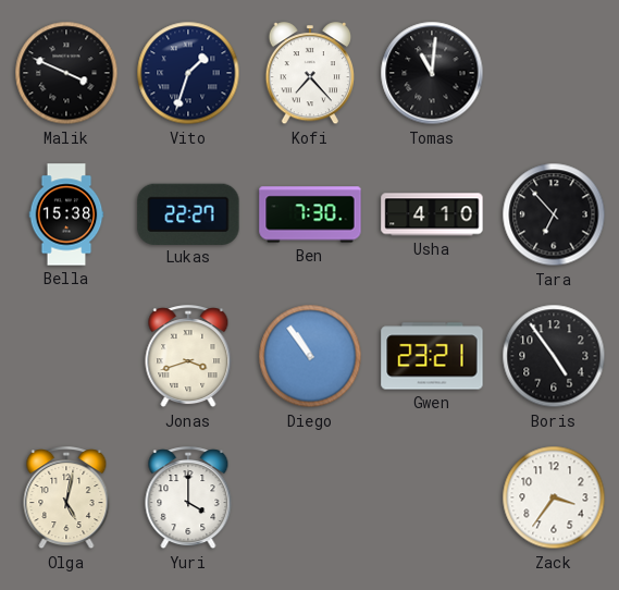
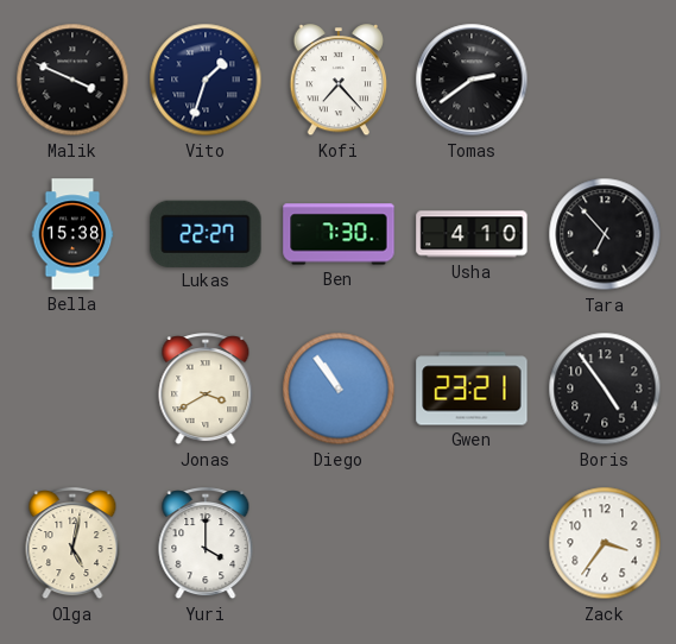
Tomas: 11:01 -> 2:39
Jonas: 3:42 -> 3:40
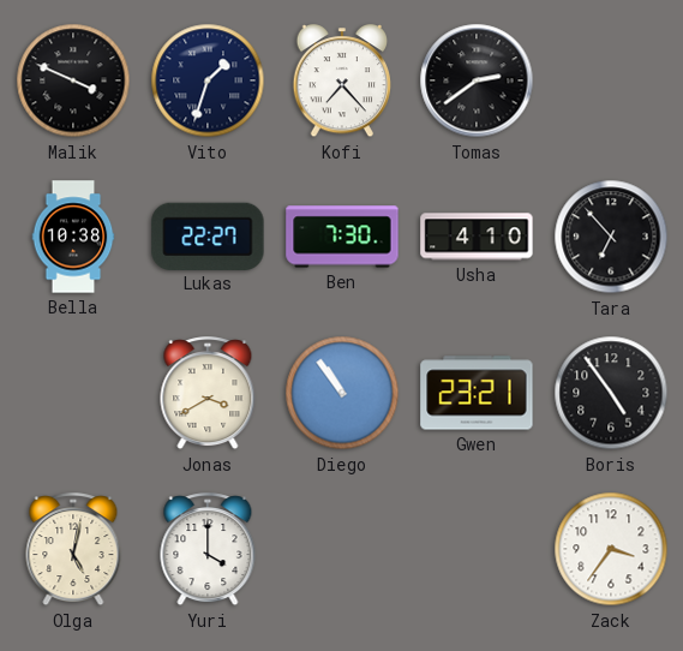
Bella: 15:38 -> 10:38
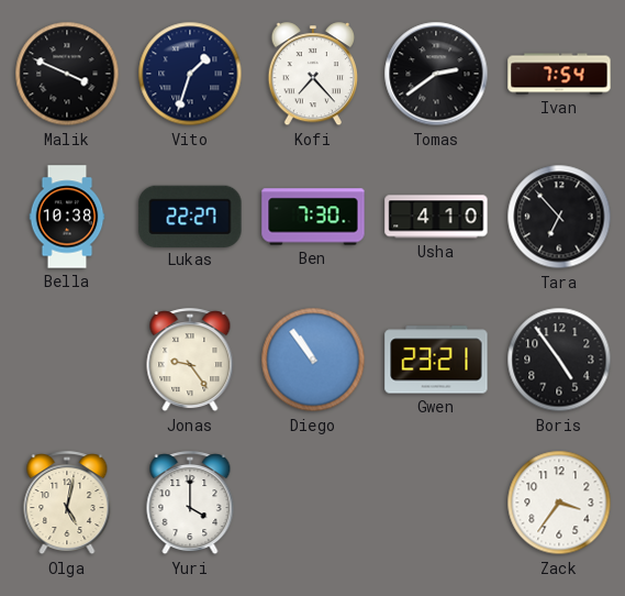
Ivan: none -> 7:54
Jonas: 3:40 -> 9:24
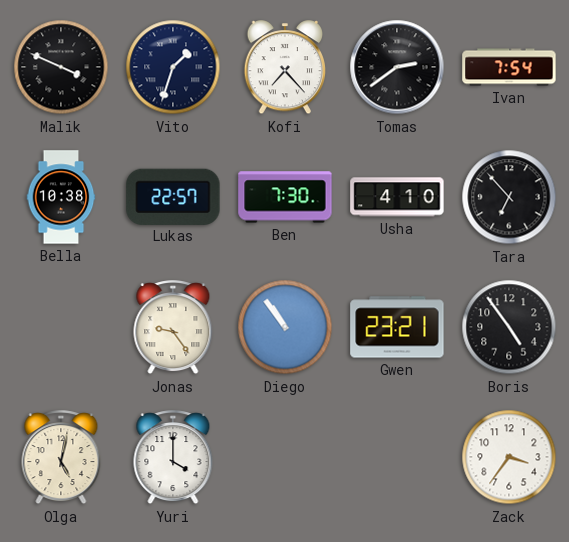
Lukas: 22:27 -> 22:57
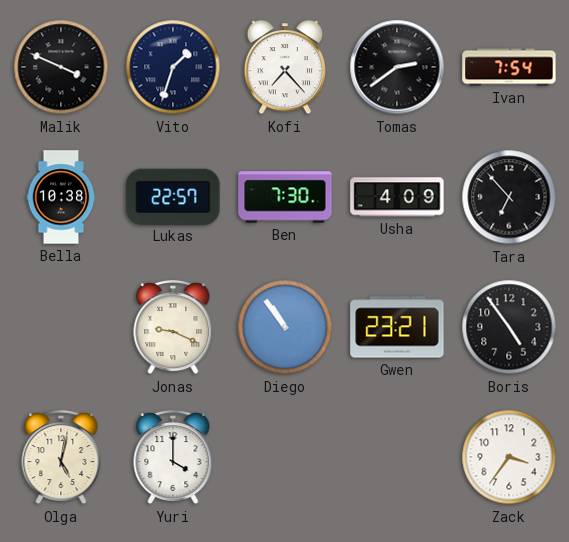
Usha: 4:10 -> 4:09
Jonas: 9:24 -> 9:19
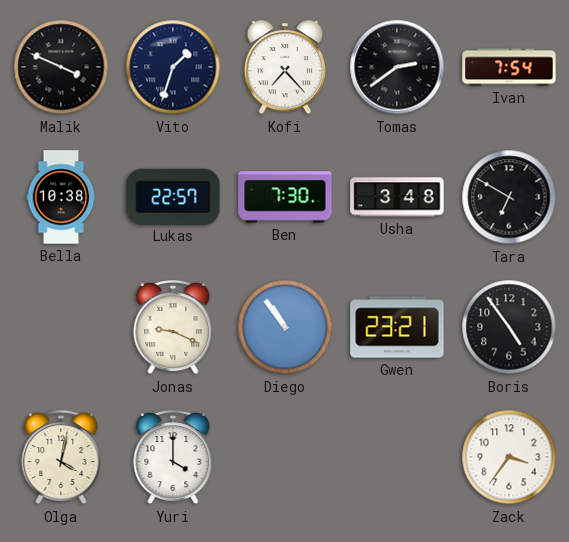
Usha: 4:09 -> 3:48
Tara: 6:53 -> 6:50
Olga: 5:02 -> 4:02
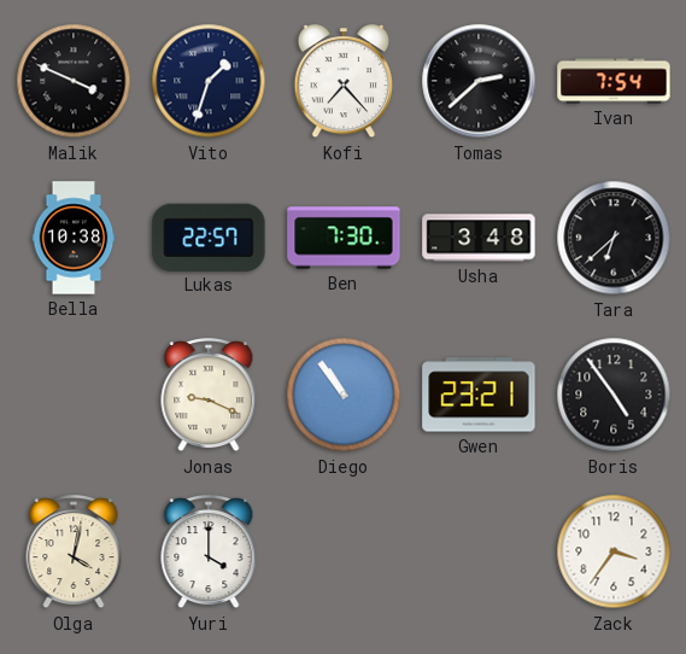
Tomas: 2:39 -> 2:38
Tara: 6:50 -> 6:38
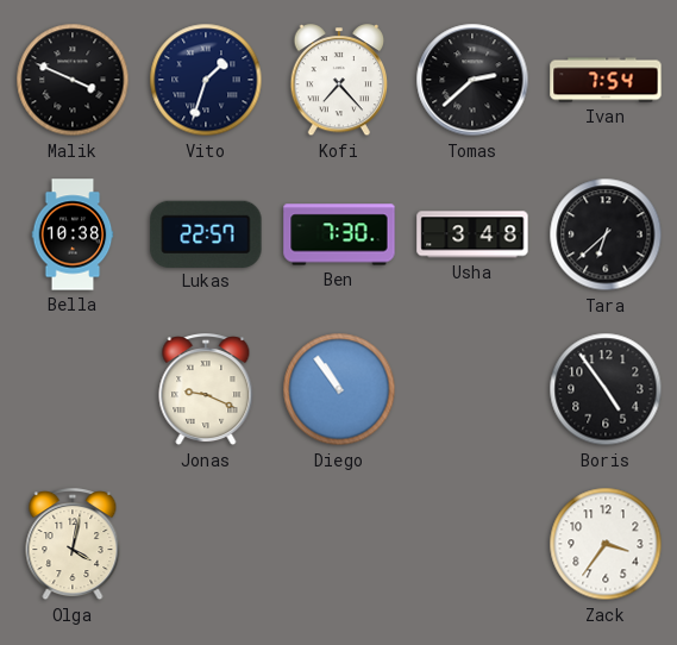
Gwen: 23:21 -> none
Yuri: 4:00 -> none
